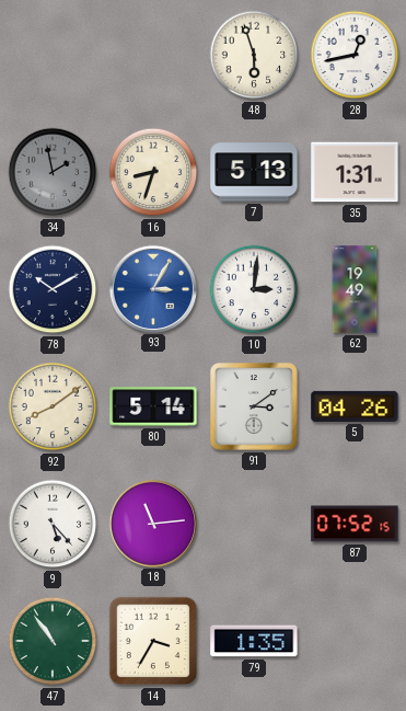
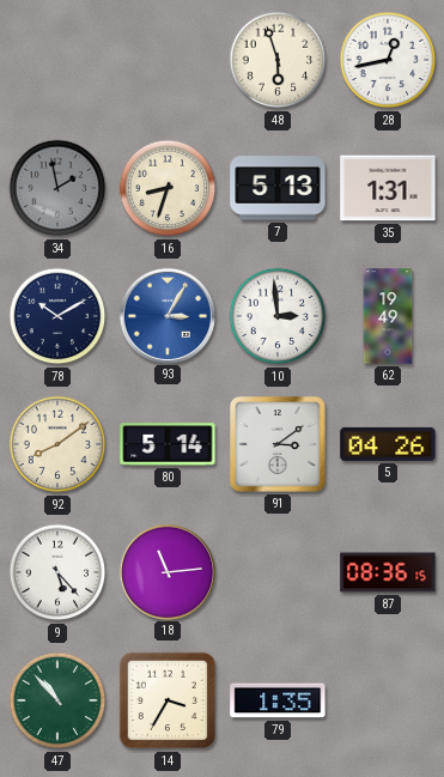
10: 3:01 -> 2:59
87: 07:52 -> 08:36
47: 10:54 -> 10:53
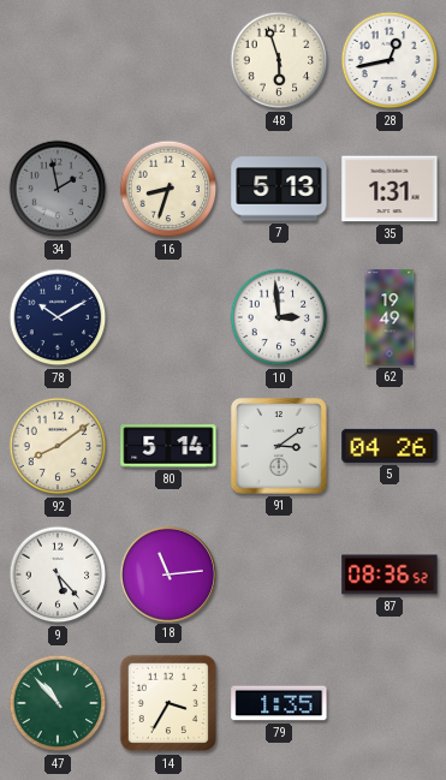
93: 3:05 -> none
87: 08:36:15 -> 08:36:52
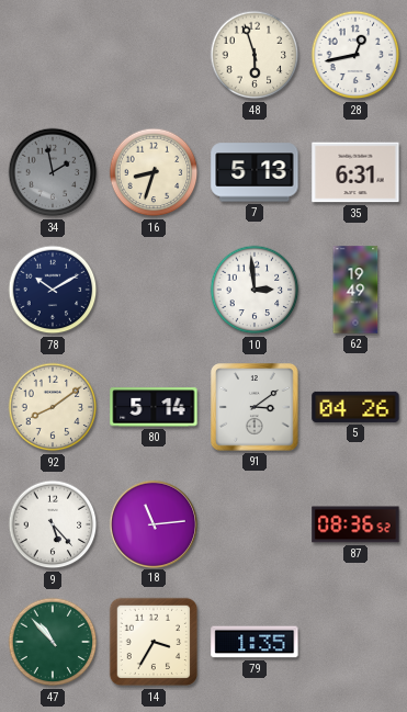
35: 1:31 -> 6:31
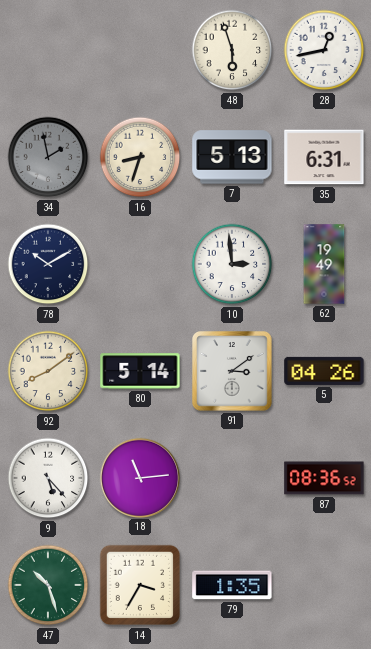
47: 10:53 -> 10:27
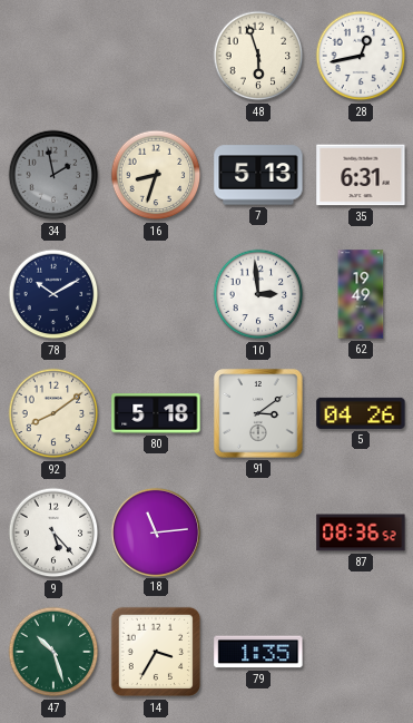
80: 5:14 -> 5:18
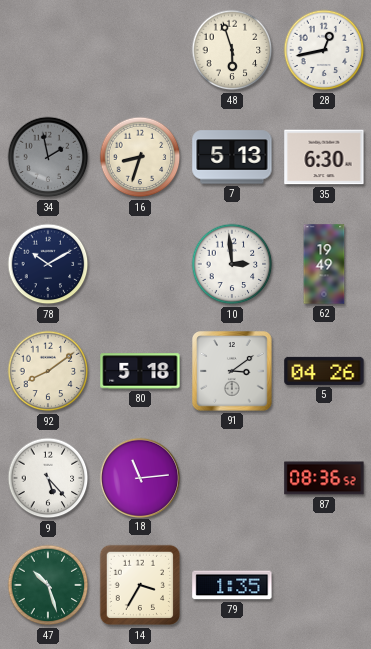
35: 6:31 -> 6:30
